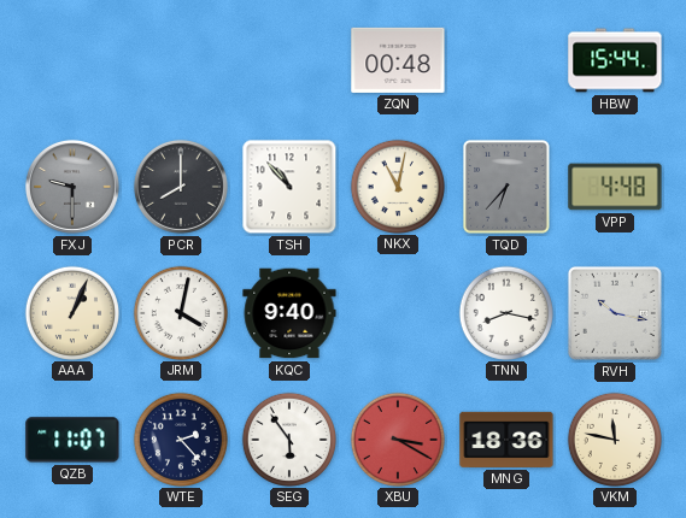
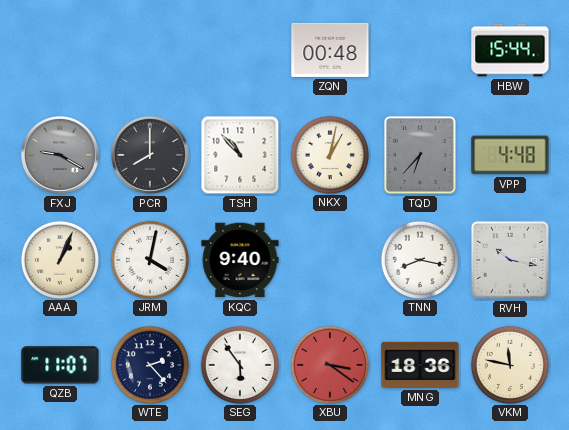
FXJ: 9:30 -> 9:20
NKX: 11:02 -> 1:02
XBU: 3:20 -> 3:21
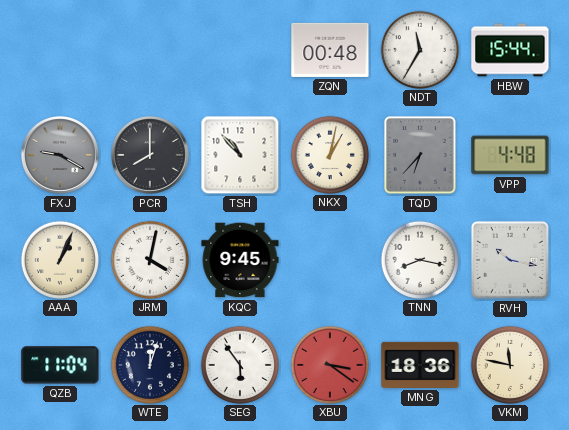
NDT: none -> 11:35
KQC: 9:40 -> 9:45
QZB: 11:07 -> 11:04
WTE: 2:23 -> 12:03
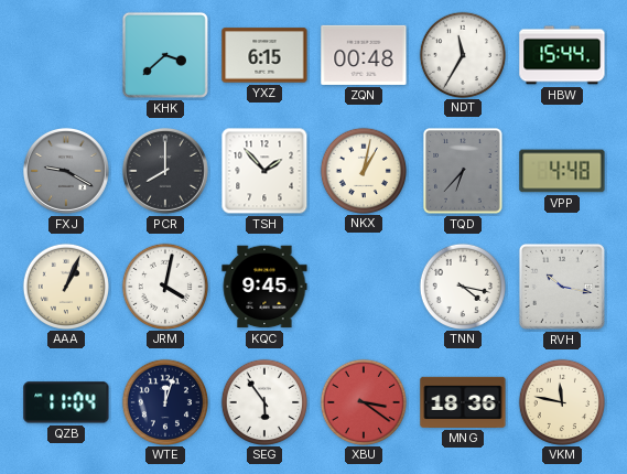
KHK: none -> 3:38
YXZ: none -> 6:15
TSH: 10:53 -> 1:53
TNN: 8:17 -> 4:17
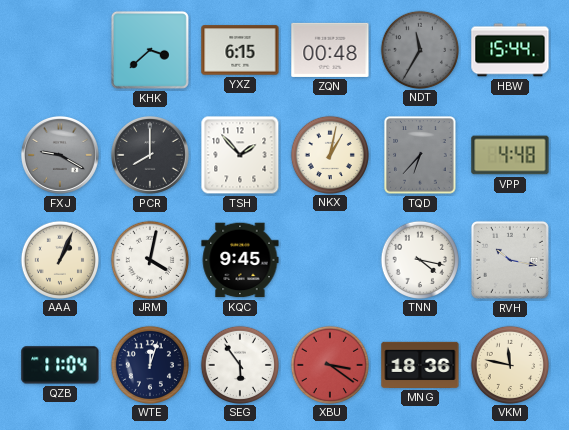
NDT dial: white -> grey
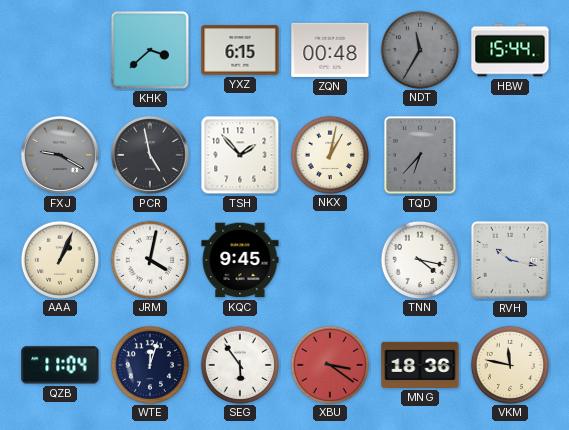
PCR: 8:00 -> 4:58
VPP: 4:48 -> none
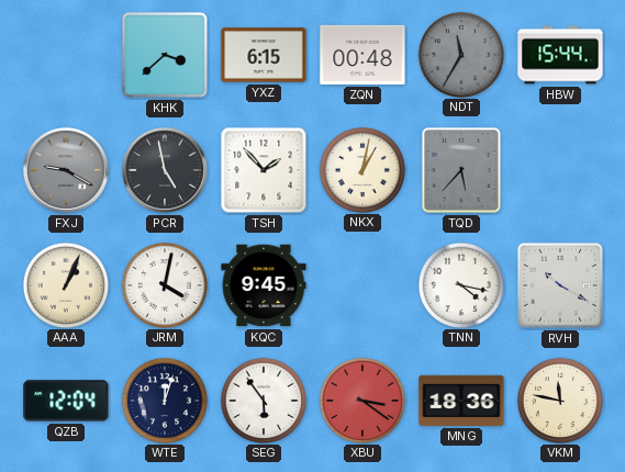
TQD: 6:37 -> 5:37
RVH: 10:17 -> 10:20
QZB: 11:04 -> 12:04
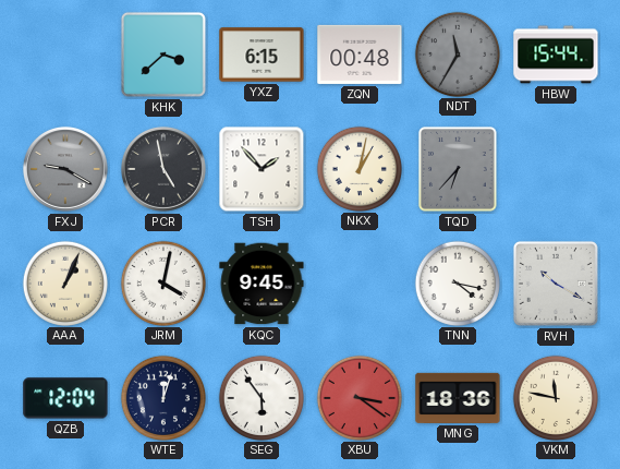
TQD: 5:37 -> 6:37
